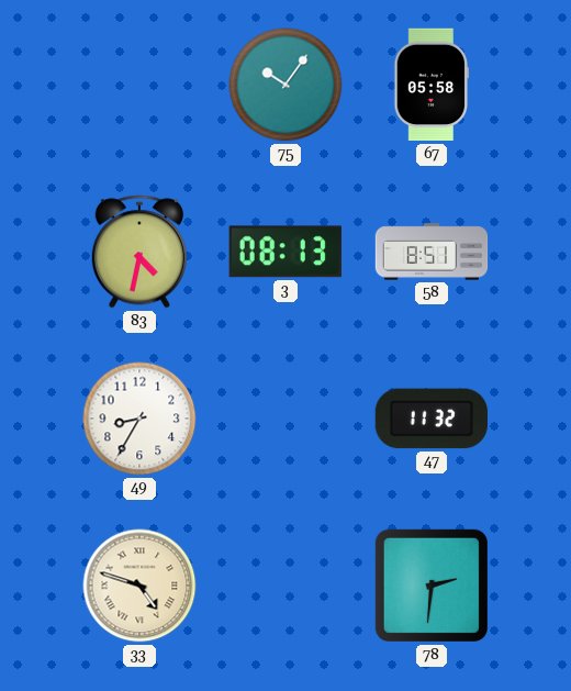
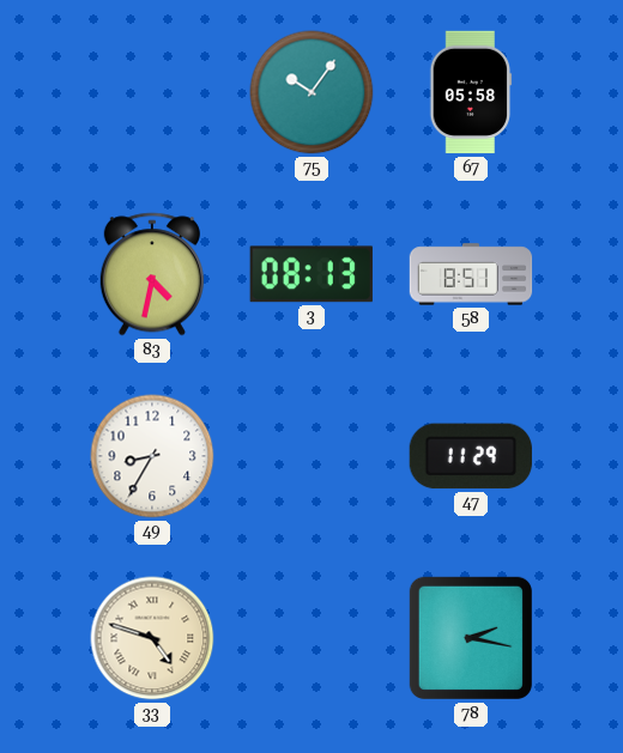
47: 11:32 -> 11:29
78: 2:31 -> 2:17
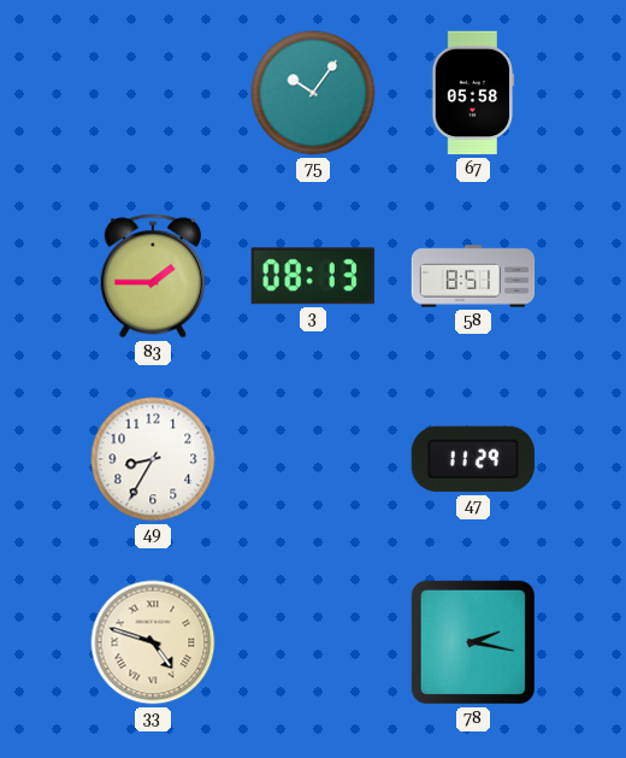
83: 4:32 -> 1:45
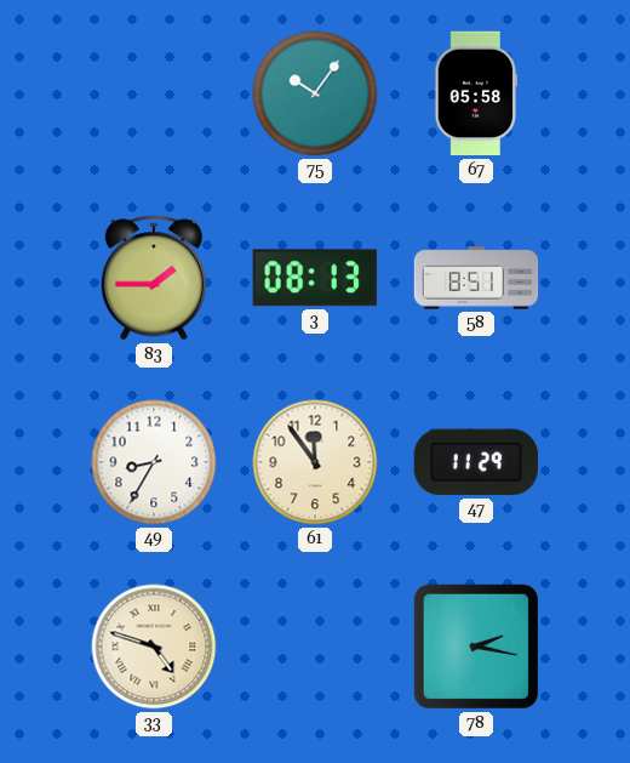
61: none -> 11:54
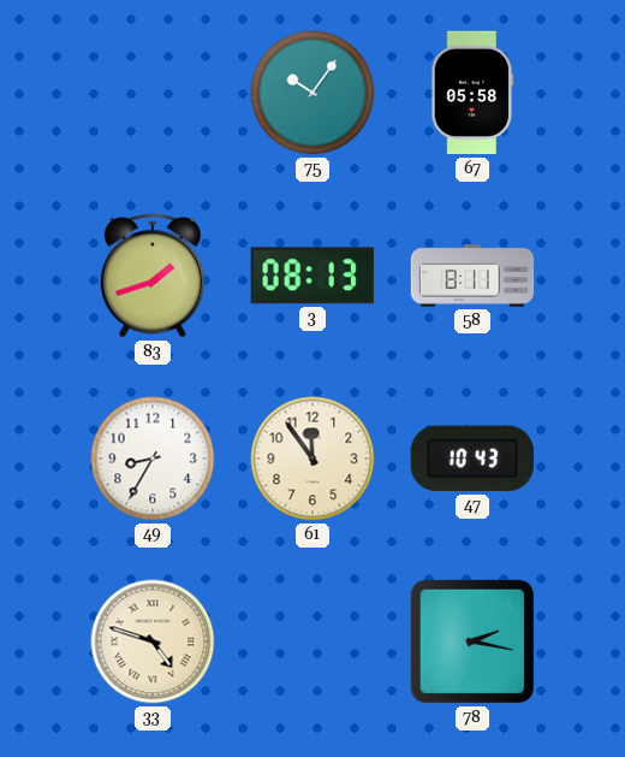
83: 1:45 -> 1:42
58: 8:51 -> 8:11
47: 11:29 -> 10:43
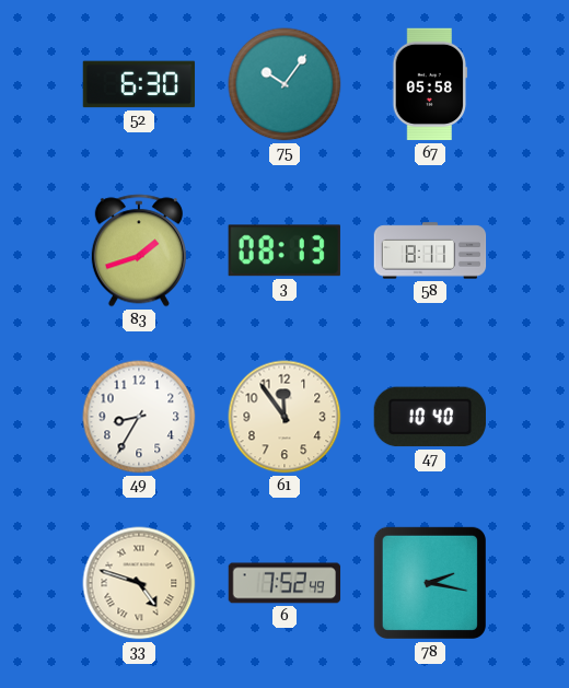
52: none -> 6:30
47: 10:43 -> 10:40
6: none -> 7:52
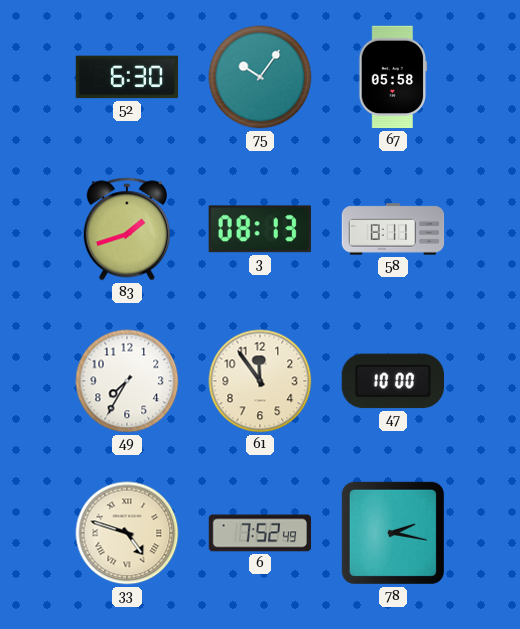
49: 8:35 -> 7:35
47: 10:40 -> 10:00
